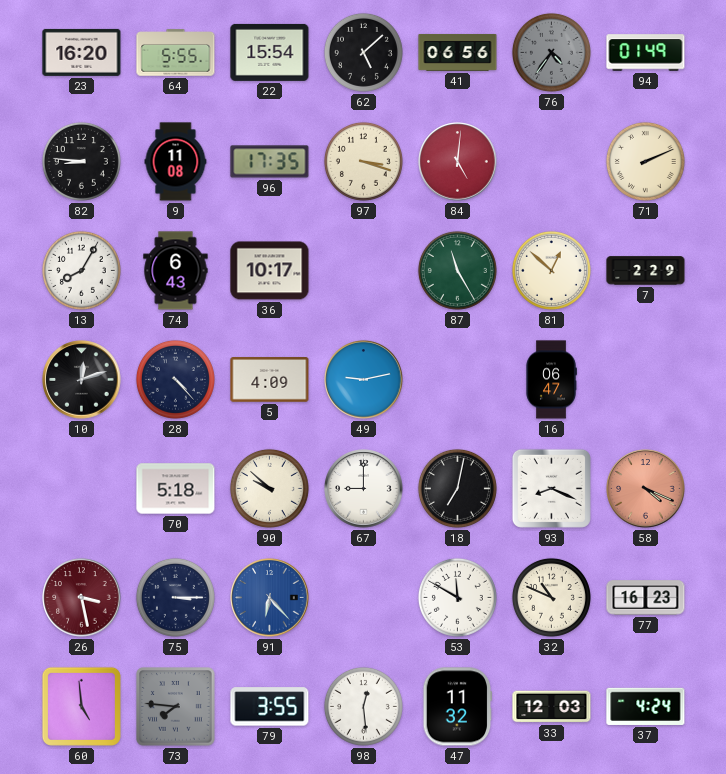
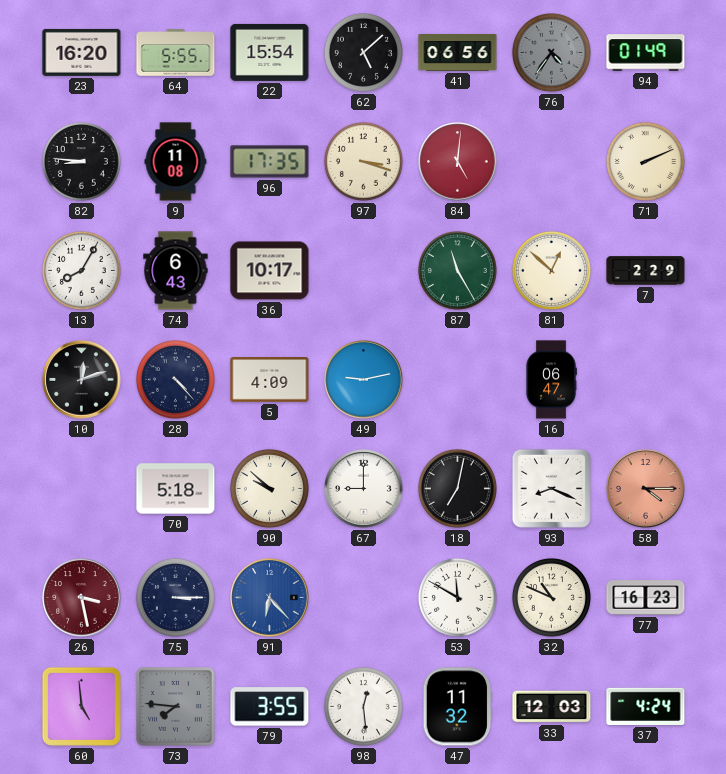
58: 4:19 -> 4:15
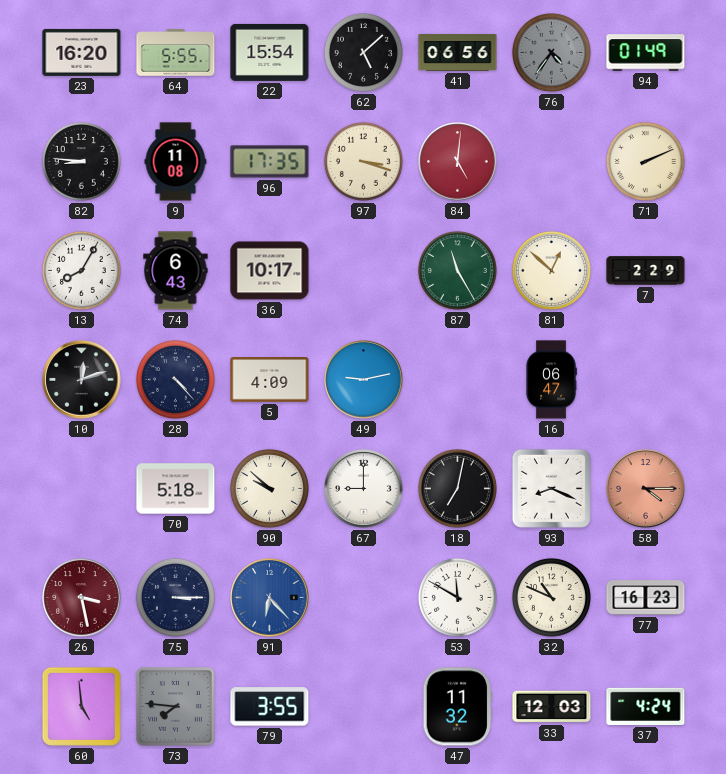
98: 12:29 -> none
